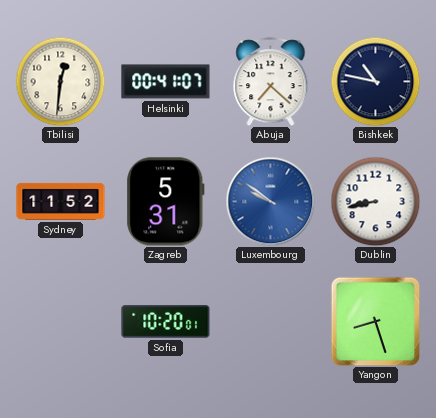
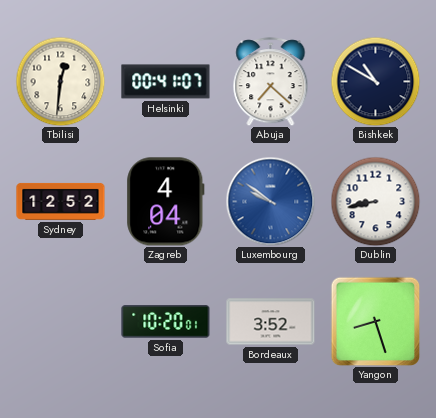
Bishkek: 10:47 -> 10:50
Sydney: 11:52 -> 12:52
Zagreb: 5:31 -> 4:04
Bordeaux: none -> 3:52
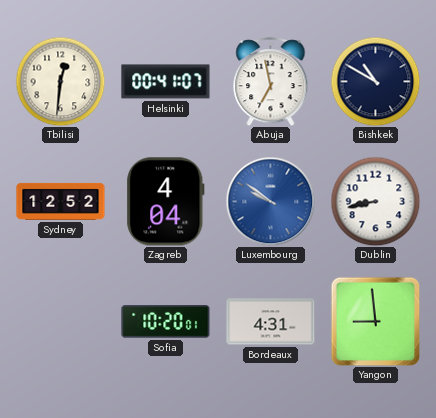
Abuja: 7:22 -> 6:58
Bordeaux: 3:52 -> 4:31
Yangon: 8:27 -> 8:59
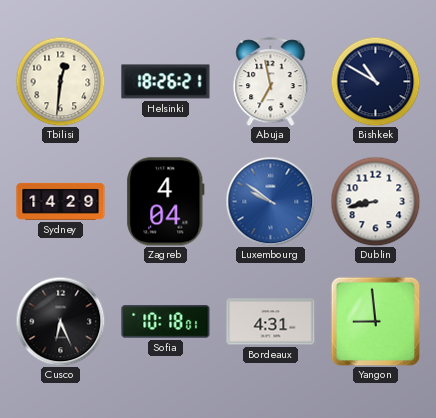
Helsinki: 00:41 -> 18:26
Sydney: 12:52 -> 14:29
Cusco: none -> 6:26
Sofia: 10:20 -> 10:18
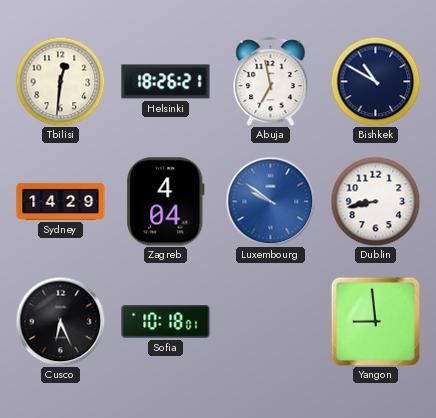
Bordeaux: 4:31 -> none
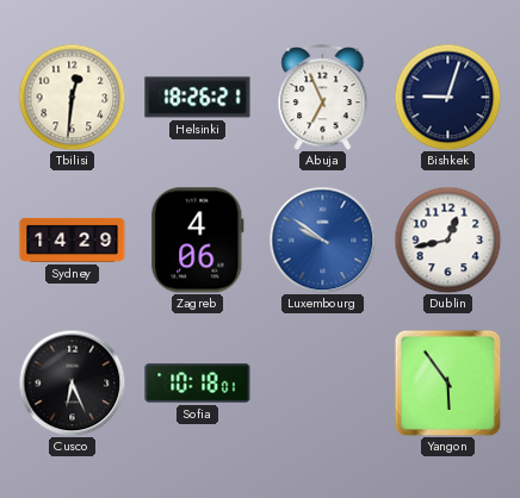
Abuja: 6:58 -> 6:56
Bishkek: 10:50 -> 9:03
Zagreb: 4:04 -> 4:06
Dublin: 8:43 -> 12:43
Yangon: 8:59 -> 5:54
